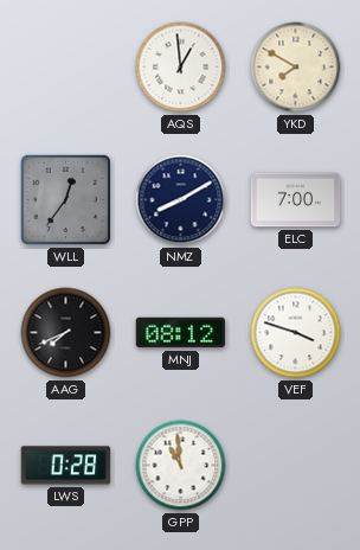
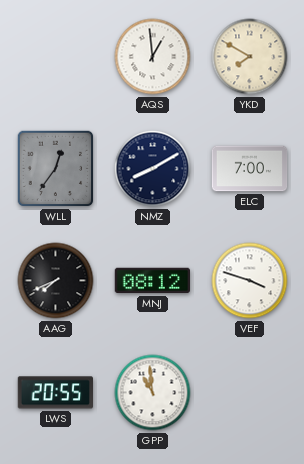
LWS: 0:28 -> 20:55
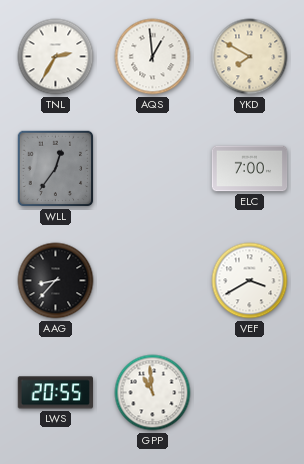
TNL: none -> 2:35
NMZ: 8:10 -> none
AAG: 7:41 -> 8:37
MNJ: 08:12 -> none
VEF: 3:48 -> 3:40
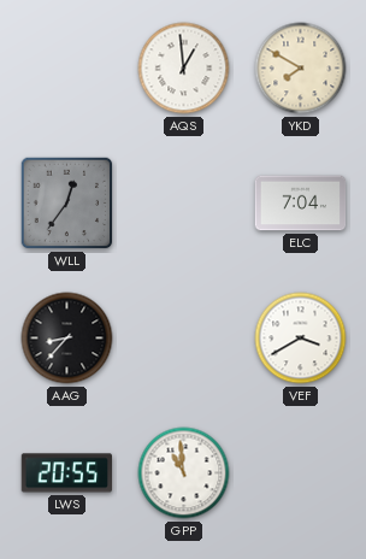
TNL: 2:35 -> none
ELC: 7:00 -> 7:04
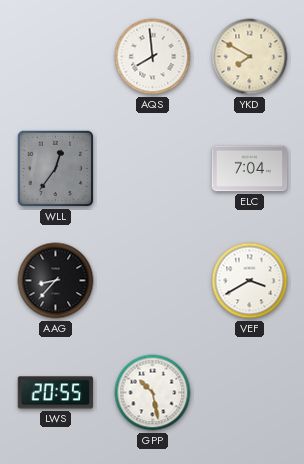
AQS: 12:59 -> 7:59
GPP: 10:59 -> 10:28
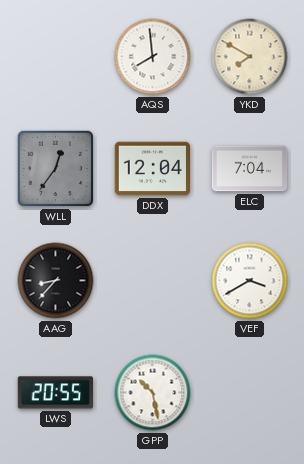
DDX: none -> 12:04
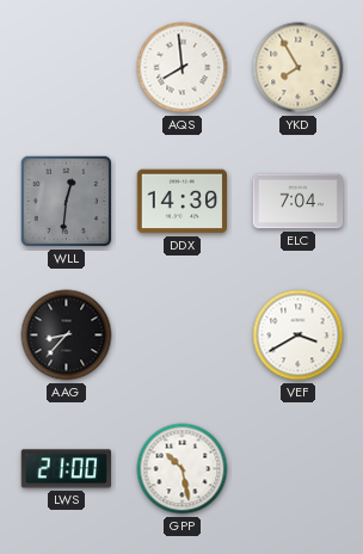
YKD: 7:50 -> 7:55
WLL: 12:36 -> 12:31
DDX: 12:04 -> 14:30
LWS: 20:55 -> 21:00
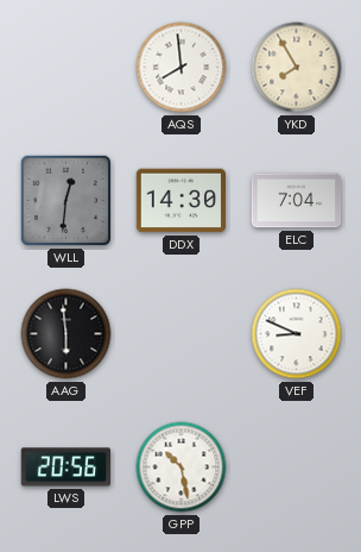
AAG: 8:37 -> 5:59
VEF: 3:40 -> 8:49
LWS: 21:00 -> 20:56
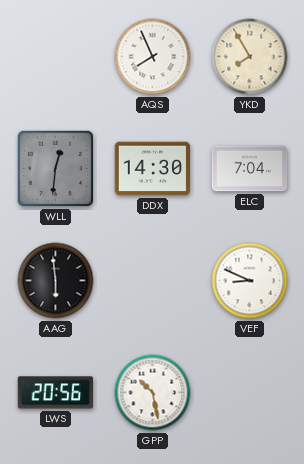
AQS: 7:59 -> 7:56
